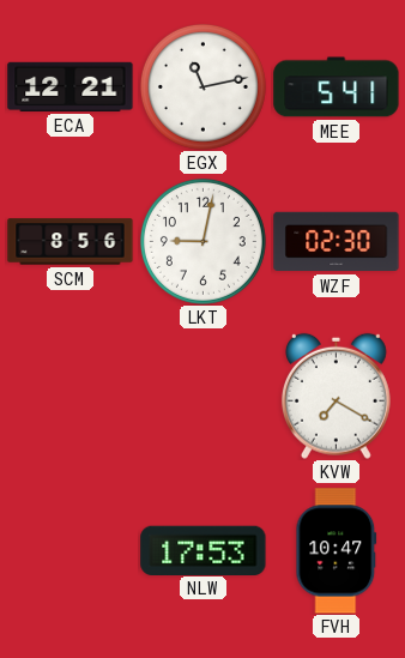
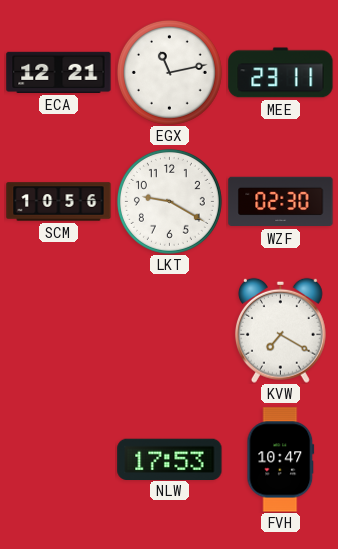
MEE: 5:41 -> 23:11
SCM: 8:56 -> 10:56
LKT: 9:02 -> 9:20
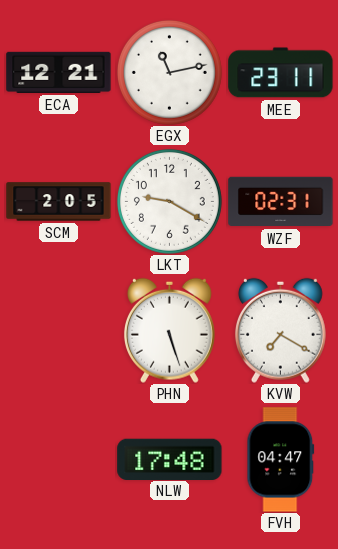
SCM: 10:56 -> 2:05
WZF: 02:30 -> 02:31
PHN: none -> 5:27
NLW: 17:53 -> 17:48
FVH: 10:47 -> 04:47
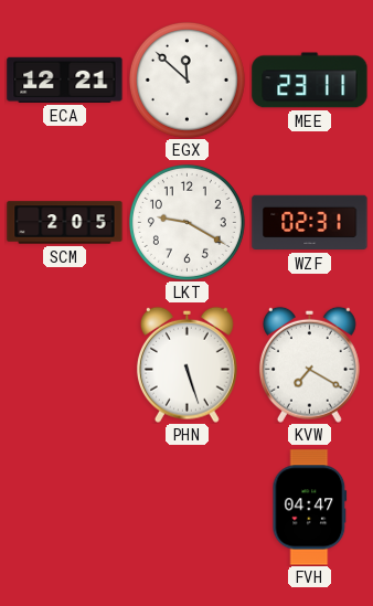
EGX: 11:13 -> 11:52
NLW: 17:48 -> none
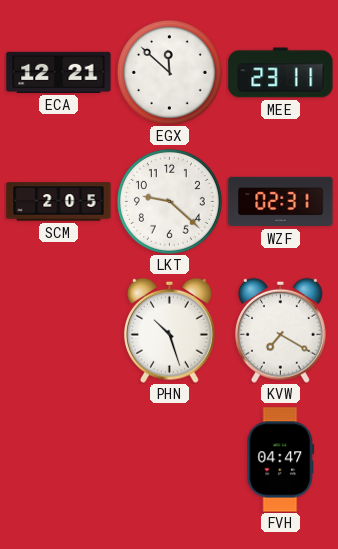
LKT: 9:20 -> 9:22
PHN: 5:27 -> 10:27
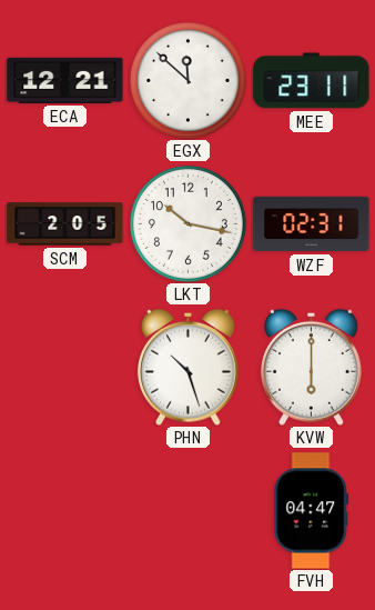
LKT: 9:22 -> 10:17
KVW: 7:20 -> 6:00
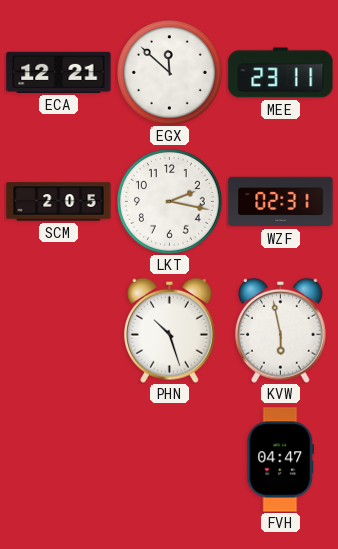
LKT: 10:17 -> 2:17
KVW: 6:00 -> 5:58
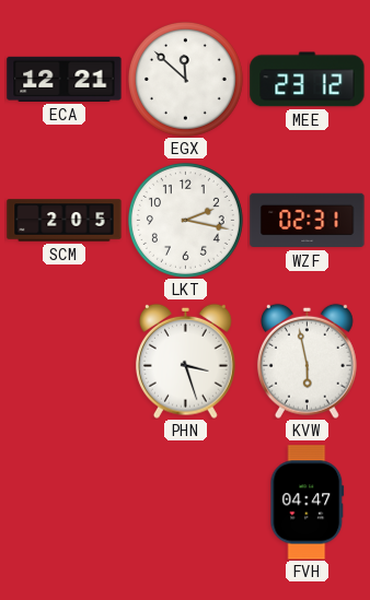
MEE: 23:11 -> 23:12
PHN: 10:27 -> 3:27
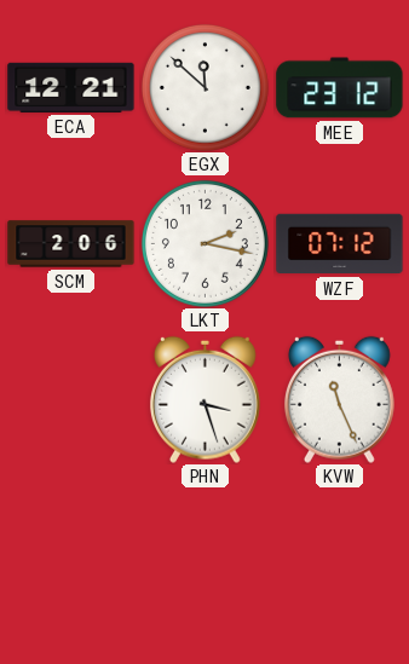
SCM: 2:05 -> 2:06
WZF: 02:31 -> 07:12
KVW: 5:58 -> 11:26
FVH: 04:47 -> none
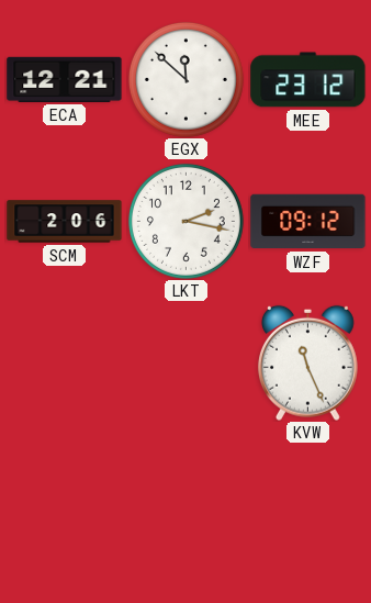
WZF: 07:12 -> 09:12
PHN: 3:27 -> none
